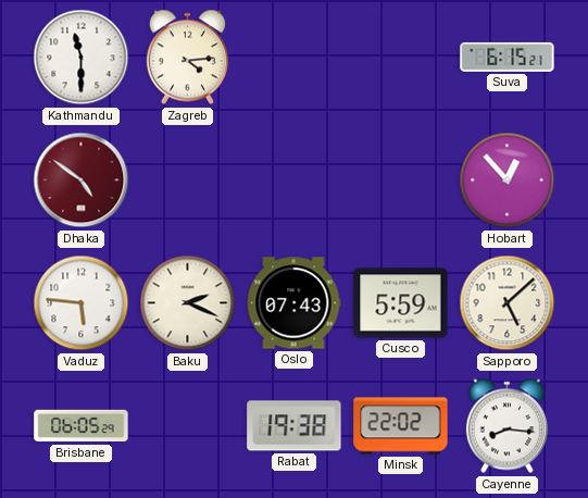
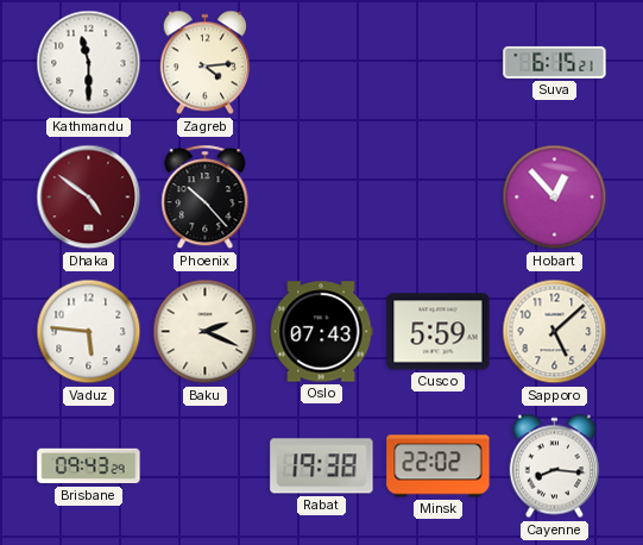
Phoenix: none -> 10:23
Brisbane: 06:05 -> 09:43
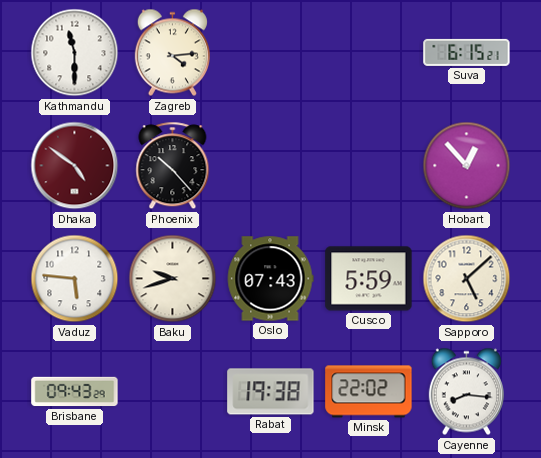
Baku: 2:19 -> 9:42
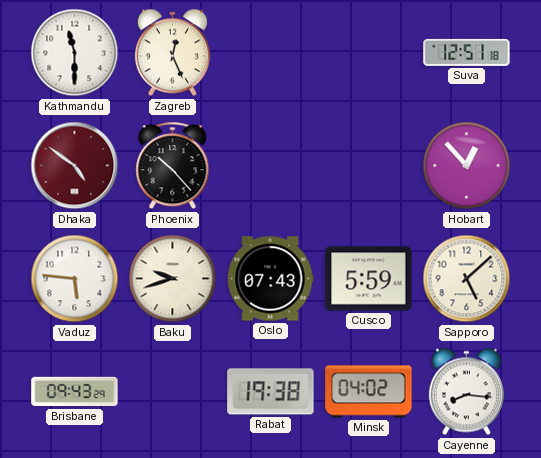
Zagreb: 4:14 -> 12:26
Suva: 6:15 -> 12:51
Minsk: 22:02 -> 04:02
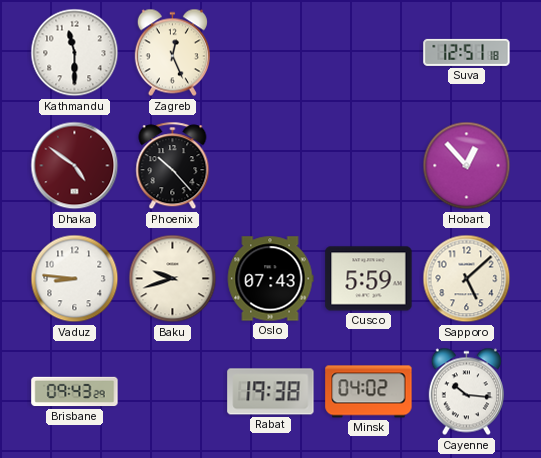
Vaduz: 5:46 -> 8:46
Cayenne: 8:16 -> 10:16
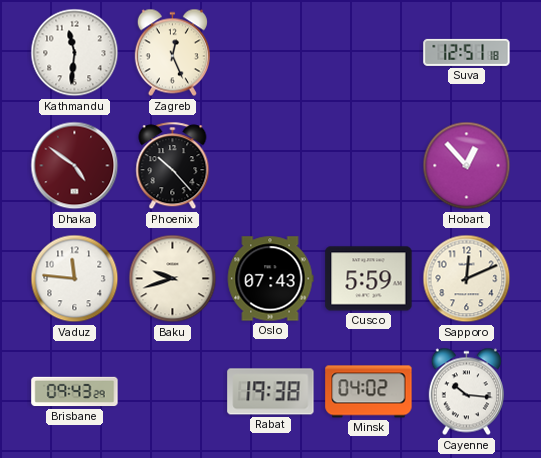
Kathmandu: 11:30 -> 11:31
Vaduz: 8:46 -> 11:46
Sapporo: 5:08 -> 12:11
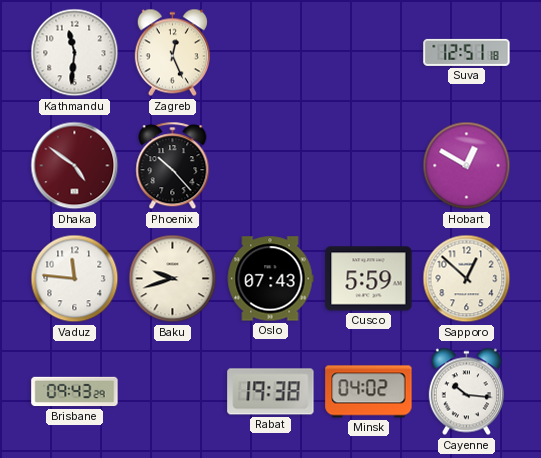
Hobart: 12:53 -> 12:50
Sapporo: 12:11 -> 12:52
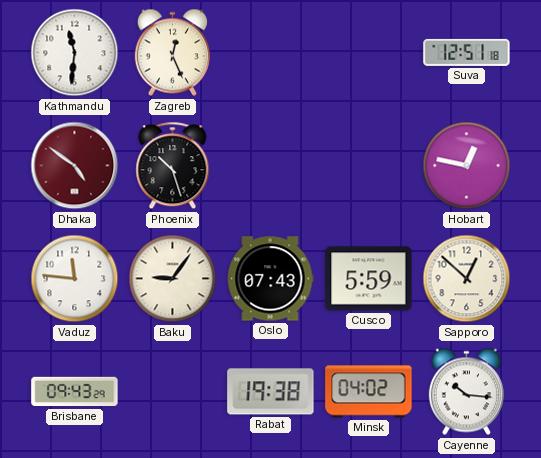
Phoenix: 10:23 -> 10:27
Hobart: 12:50 -> 12:47
Baku: 9:42 -> 9:06
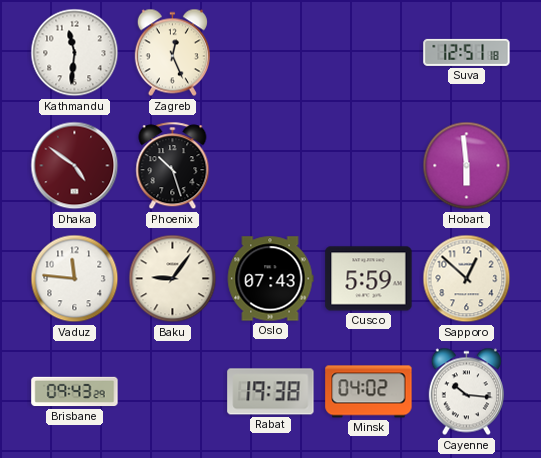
Hobart: 12:47 -> 5:59
